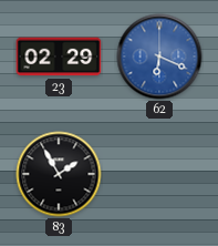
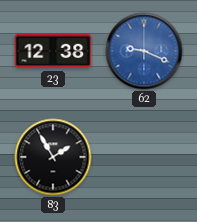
23: 02:29 -> 12:38
62: 6:19 -> 9:19
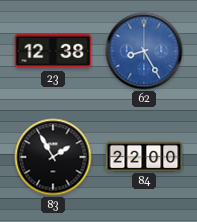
62: 9:19 -> 8:25
84: none -> 22:00
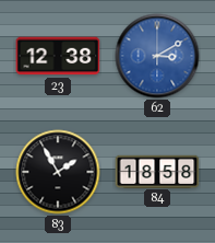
62: 8:25 -> 3:10
84: 22:00 -> 18:58
